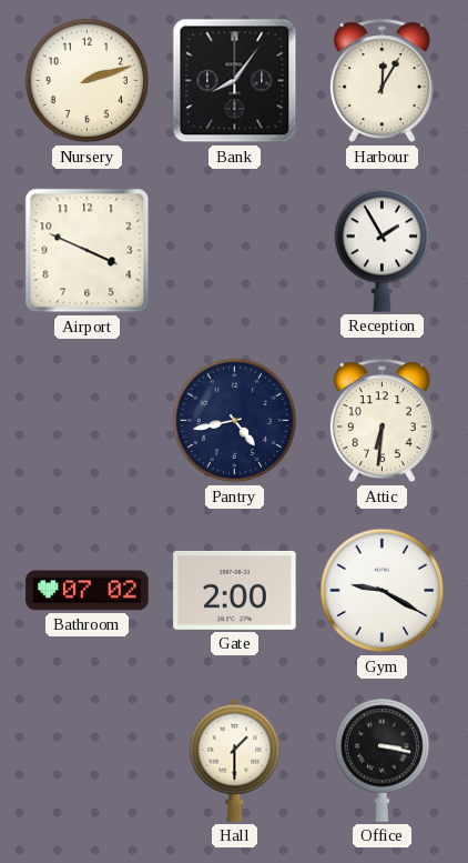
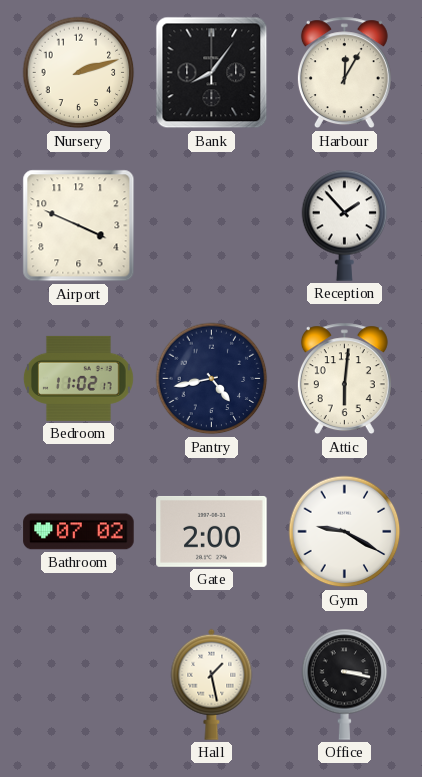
Reception: 1:55 -> 1:53
Bedroom: none -> 11:02
Attic: 6:31 -> 6:01
Hall: 1:30 -> 1:28
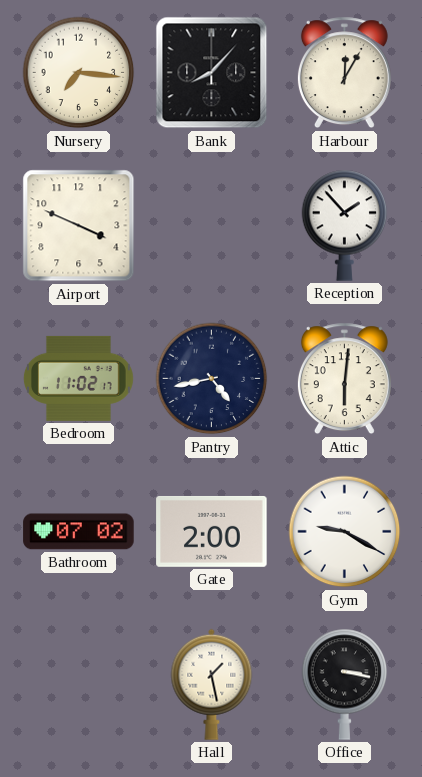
Nursery: 2:12 -> 7:16
Bank: 8:06 -> 8:07
